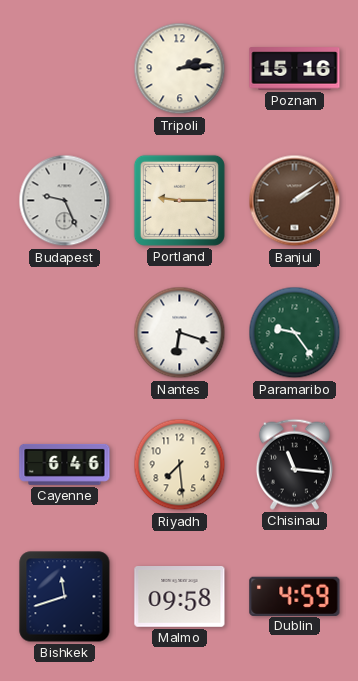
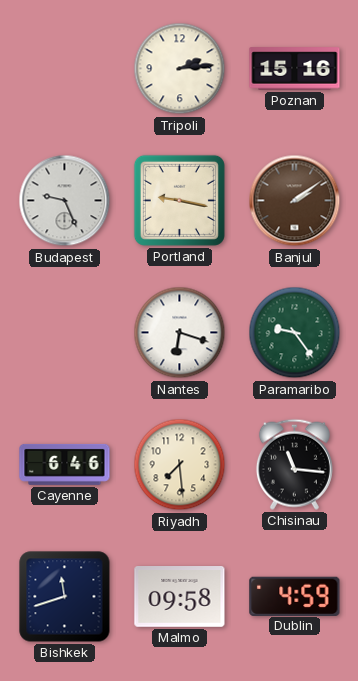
Portland: 9:15 -> 9:17
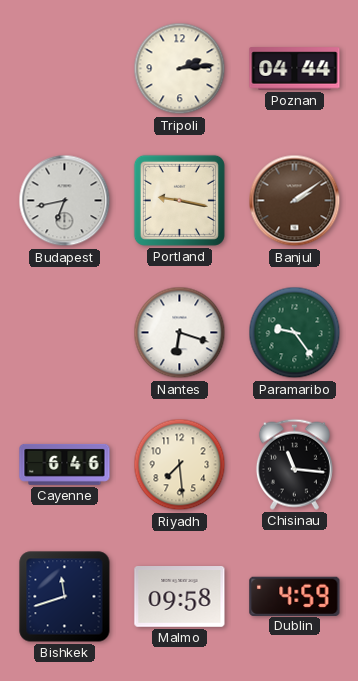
Poznan: 15:16 -> 04:44
Budapest: 9:26 -> 6:43
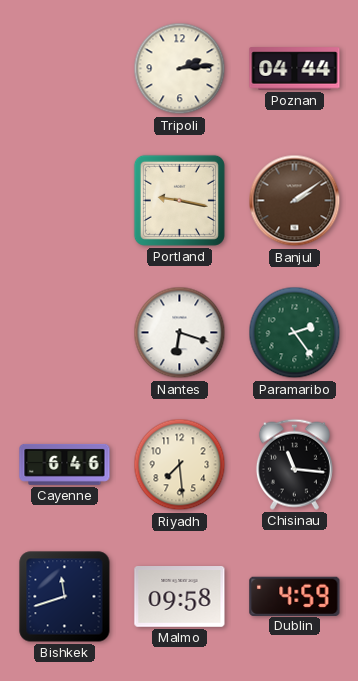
Budapest: 6:43 -> none
Paramaribo: 9:24 -> 2:24
